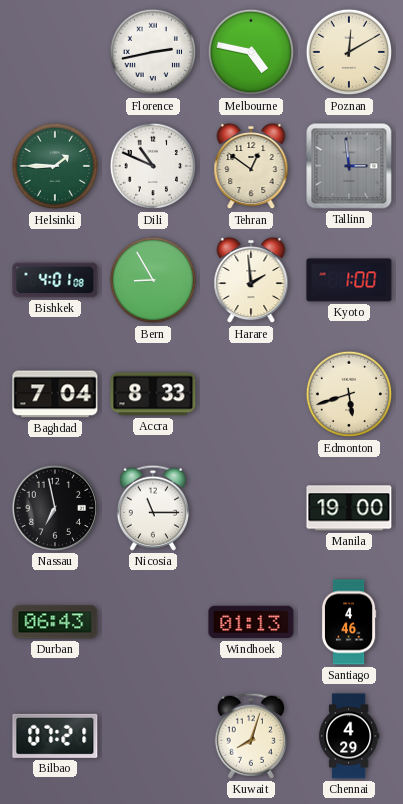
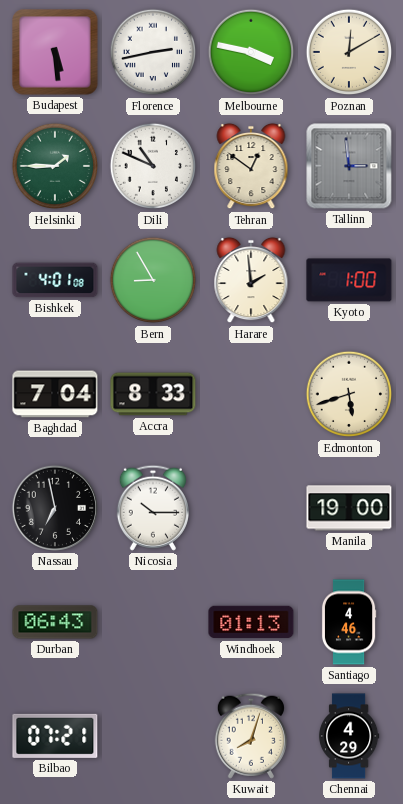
Budapest: none -> 5:29
Melbourne: 4:47 -> 3:47
Nicosia: 11:15 -> 10:15
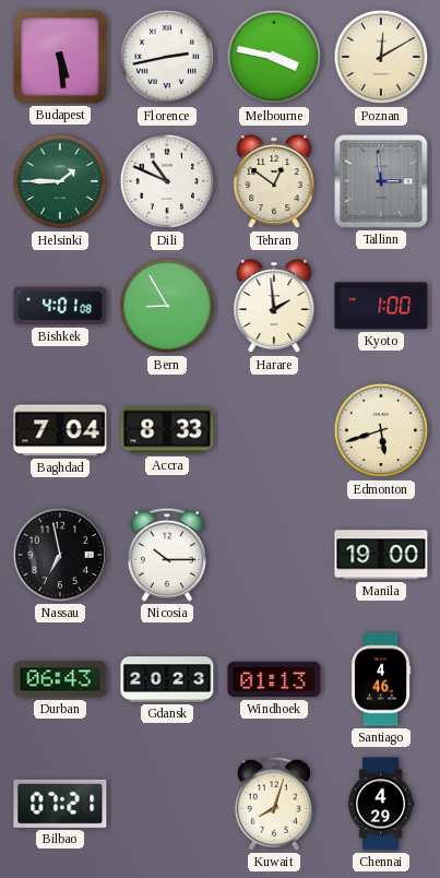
Gdansk: none -> 20:23
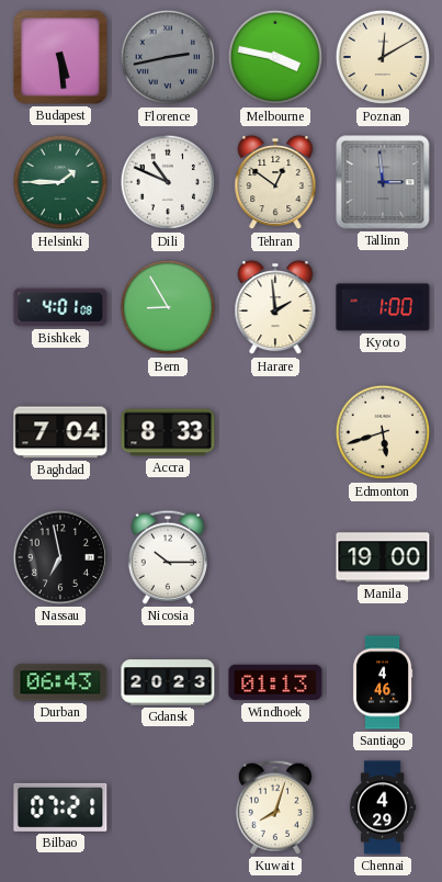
Florence dial: white -> grey
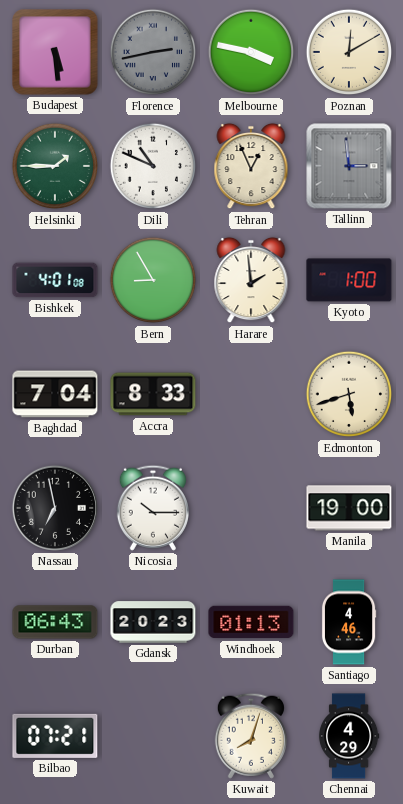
Tehran: 12:51 -> 12:56
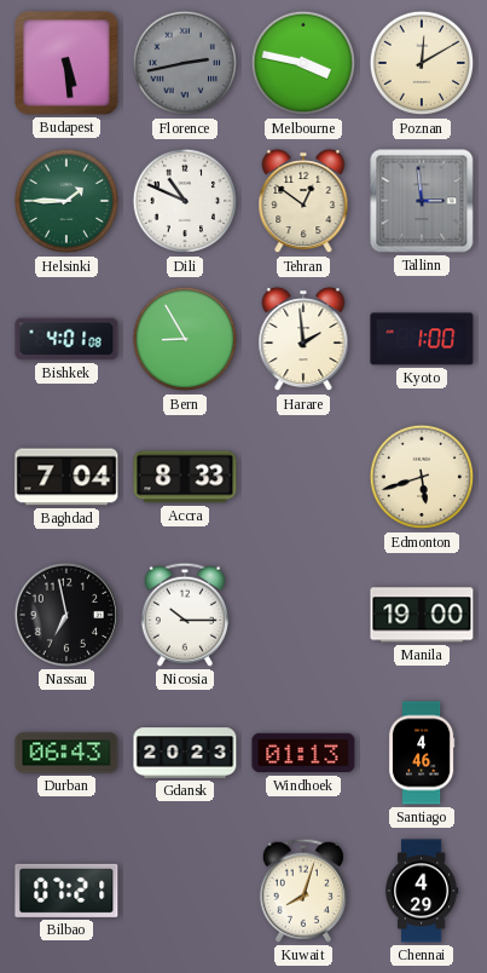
Tehran: 12:56 -> 12:51
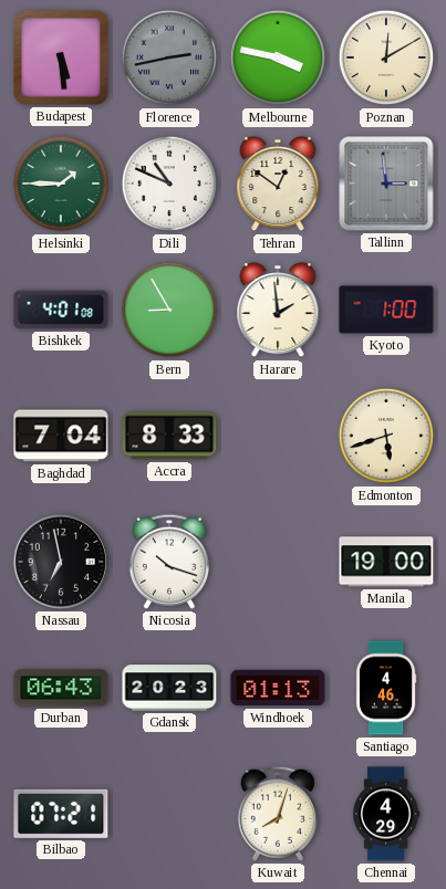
Nicosia: 10:15 -> 10:18
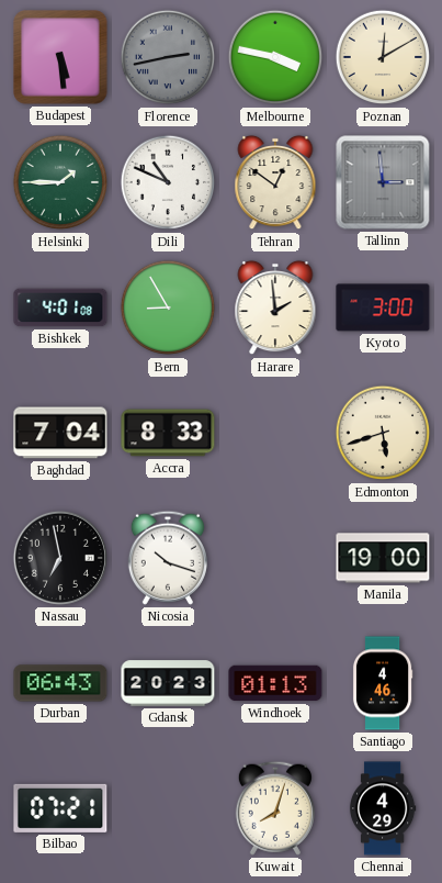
Kyoto: 1:00 -> 3:00
